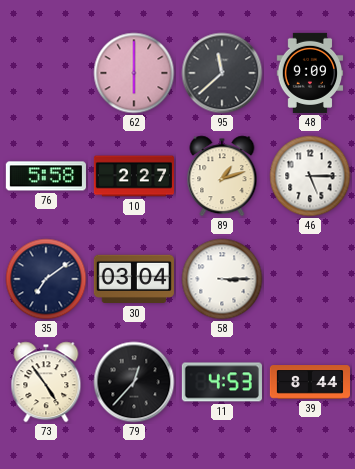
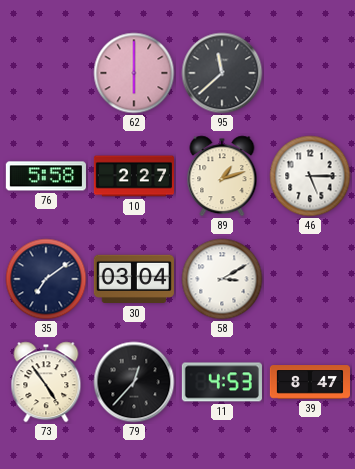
48: 9:09 -> none
58: 3:15 -> 3:10
39: 8:44 -> 8:47
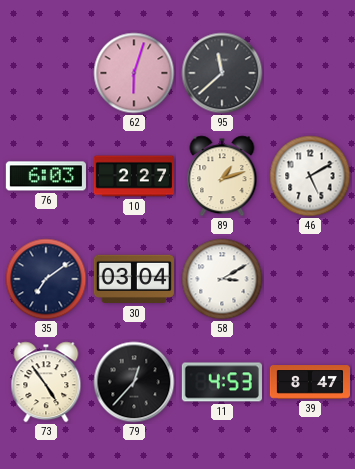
62: 6:00 -> 6:03
76: 5:58 -> 6:03
46: 5:15 -> 5:10
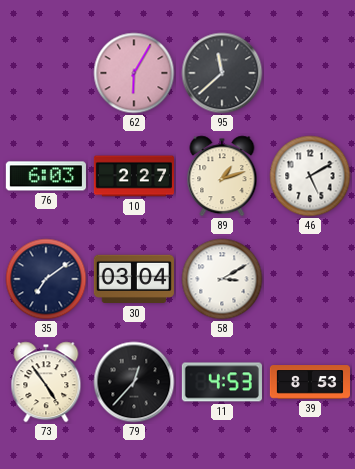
62: 6:03 -> 6:05
39: 8:47 -> 8:53
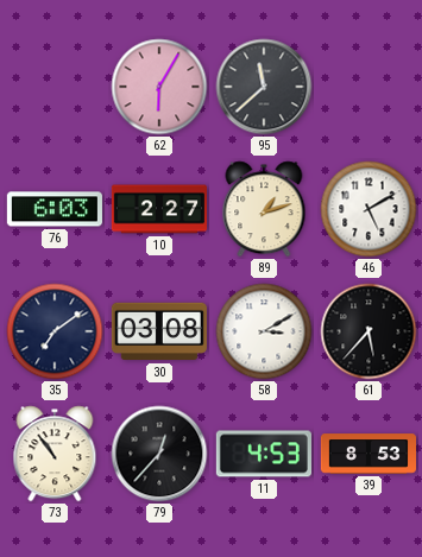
30: 03:04 -> 03:08
61: none -> 5:37
73: 4:54 -> 10:54
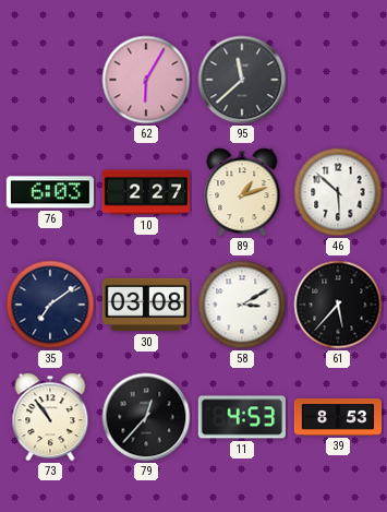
46: 5:10 -> 5:52
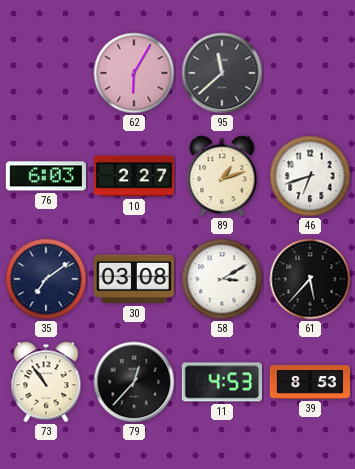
46: 5:52 -> 6:42
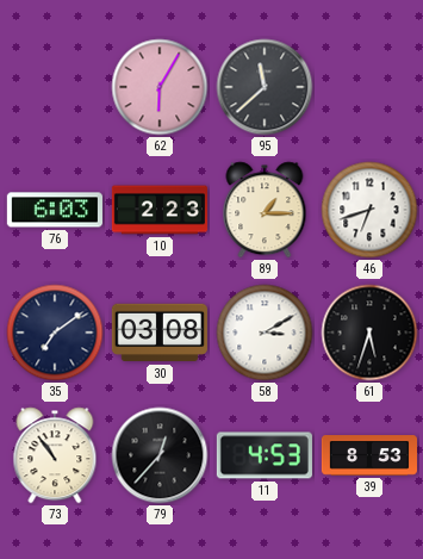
10: 2:27 -> 2:23
89: 1:12 -> 1:15
61: 5:37 -> 5:33
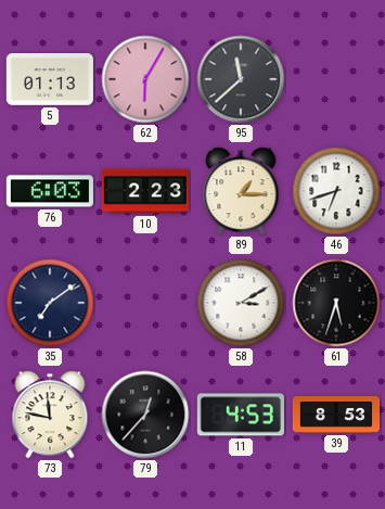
5: none -> 01:13
30: 03:08 -> none
73: 10:54 -> 11:47
